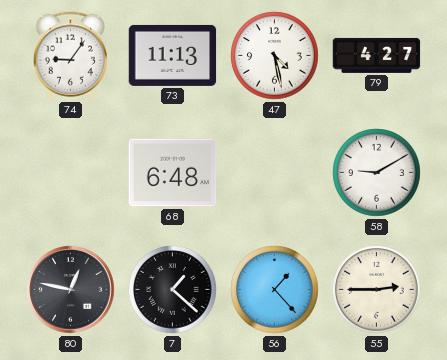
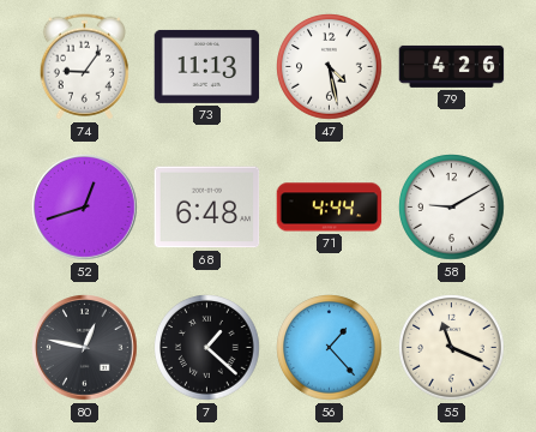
79: 4:27 -> 4:26
52: none -> 12:42
71: none -> 4:44
55: 2:45 -> 11:19
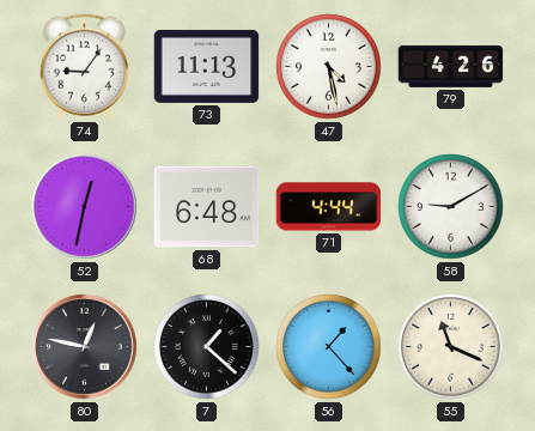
52: 12:42 -> 12:32
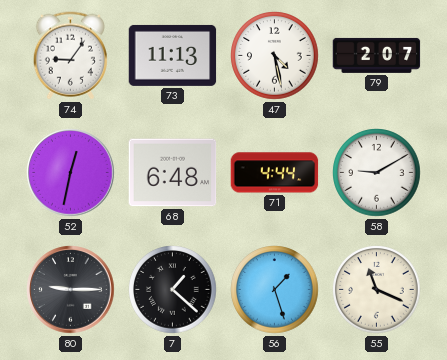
79: 4:26 -> 2:07
80: 12:47 -> 9:15
56: 1:23 -> 1:27
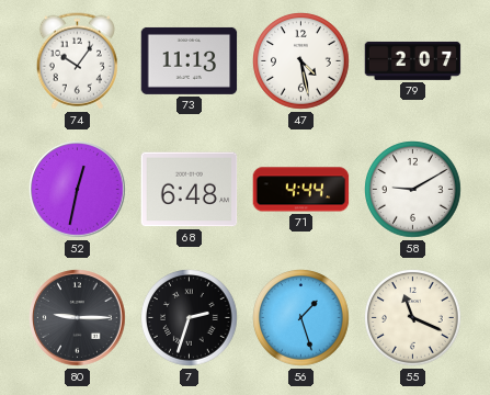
74: 9:06 -> 10:06
7: 1:22 -> 2:33
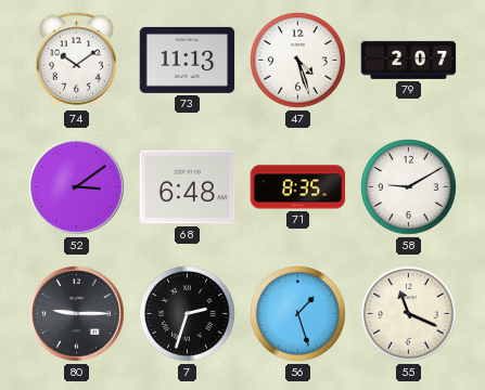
74: 10:06 -> 10:09
47: 4:28 -> 4:27
52: 12:32 -> 3:09
71: 4:44 -> 8:35
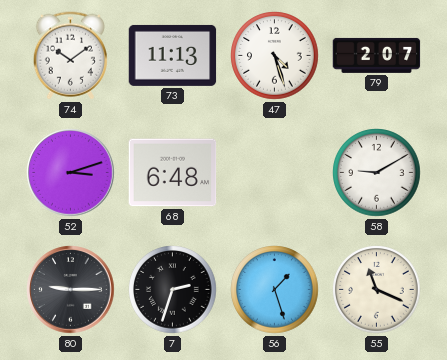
52: 3:09 -> 3:12
71: 8:35 -> none
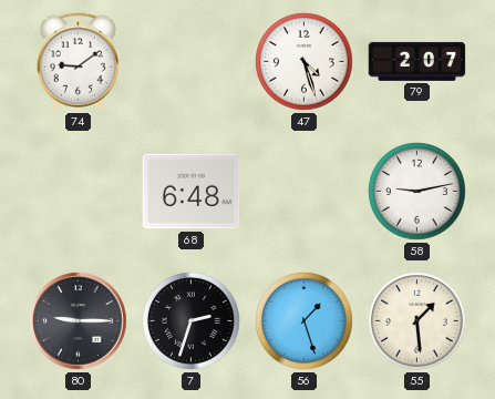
74: 10:09 -> 9:09
73: 11:13 -> none
52: 3:12 -> none
58: 9:10 -> 9:13
55: 11:19 -> 1:29
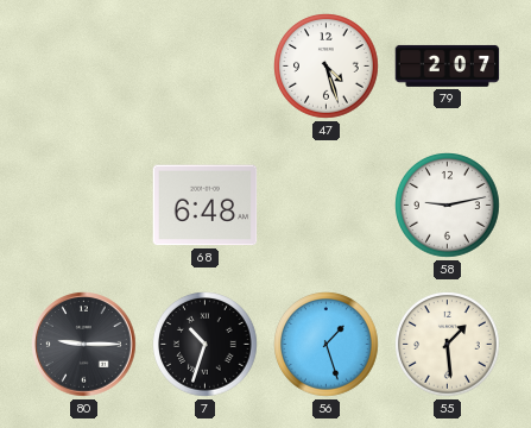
74: 9:09 -> none
7: 2:33 -> 10:33
